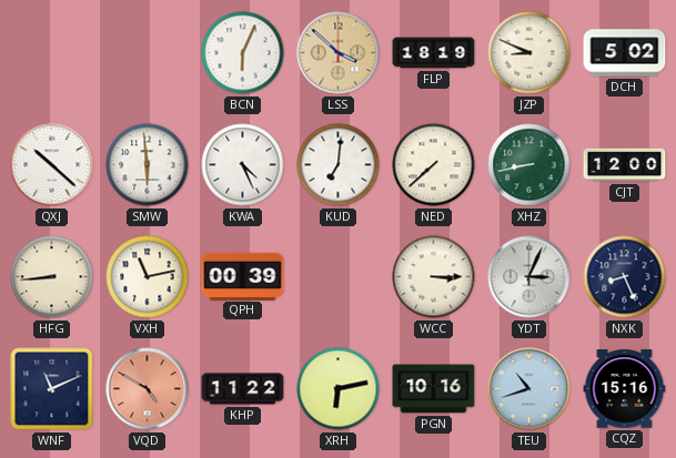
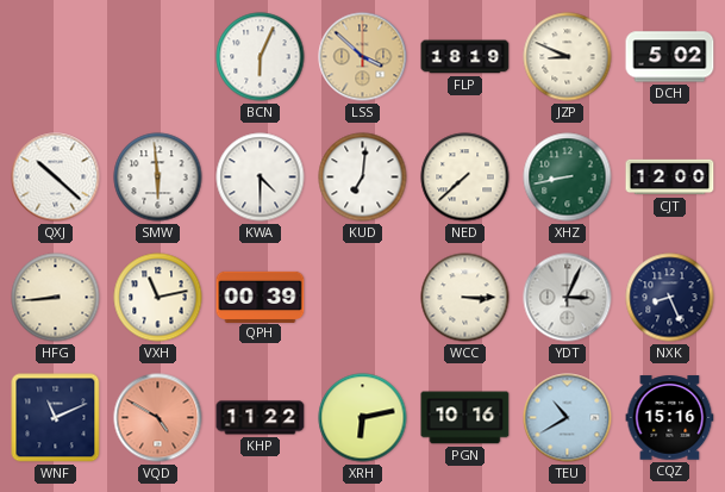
KWA: 4:26 -> 4:30
TEU: 10:42 -> 10:40
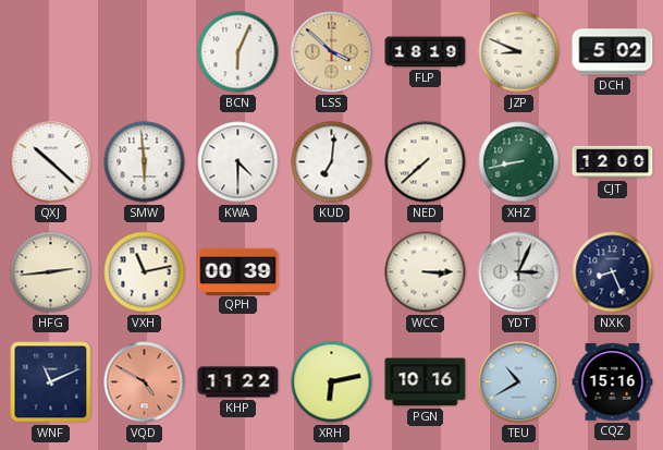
HFG: 8:44 -> 2:44
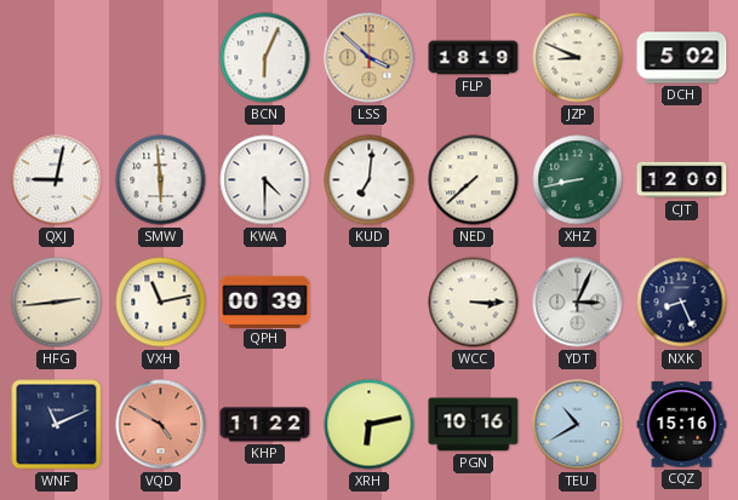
QXJ: 10:22 -> 9:02
